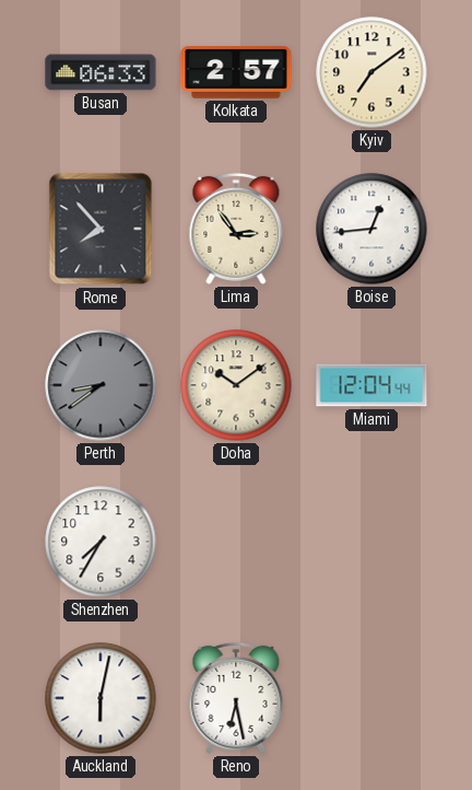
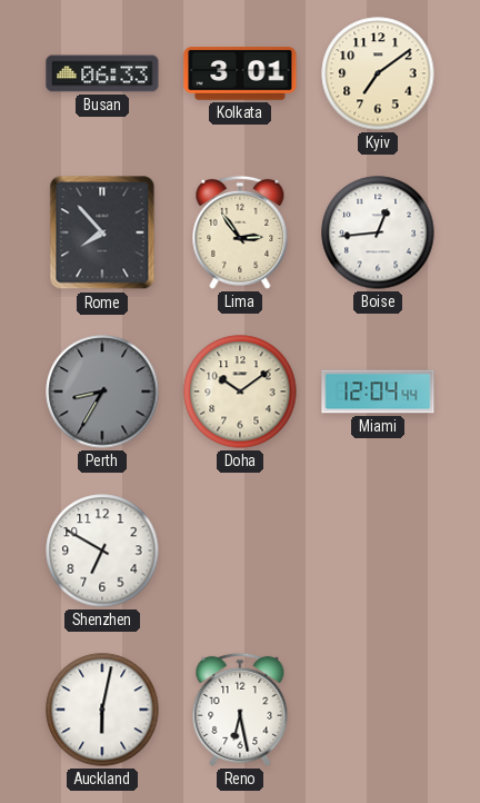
Kolkata: 2:57 -> 3:01
Perth: 8:39 -> 8:35
Shenzhen: 7:35 -> 6:50
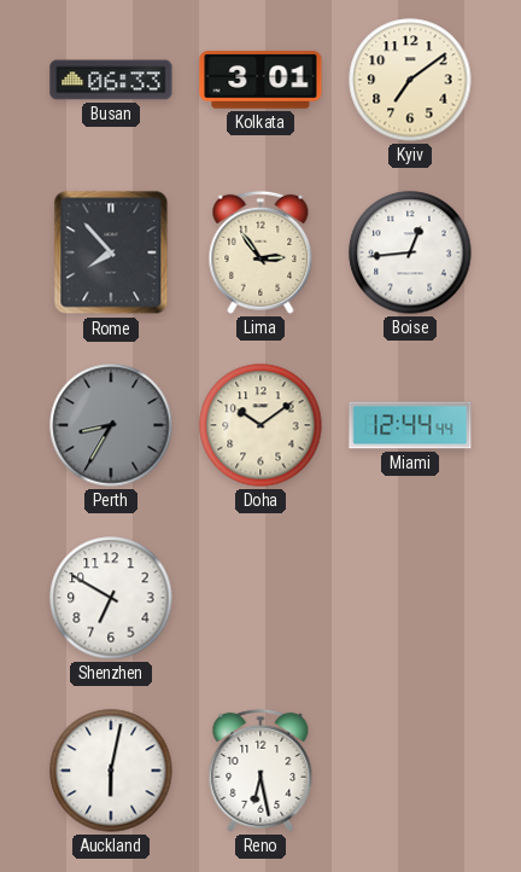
Miami: 12:04 -> 12:44
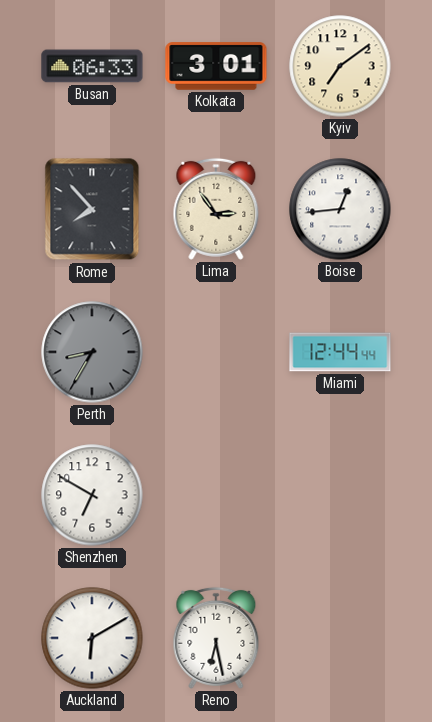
Doha: 10:09 -> none
Auckland: 6:02 -> 6:10
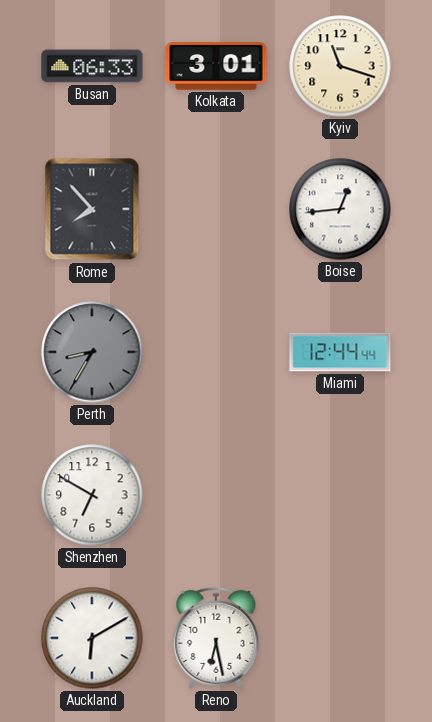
Kyiv: 7:09 -> 11:18
Lima: 2:54 -> none
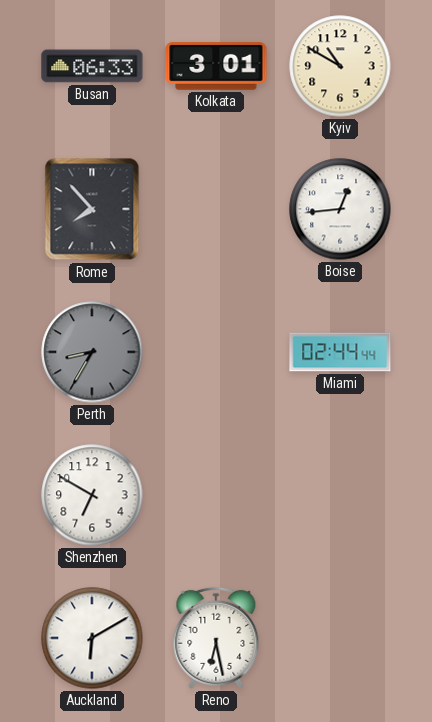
Kyiv: 11:18 -> 10:50
Miami: 12:44 -> 02:44
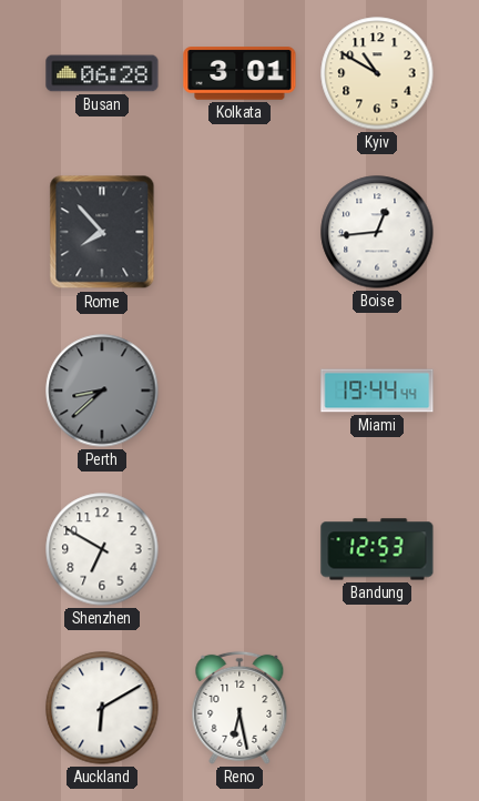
Busan: 06:33 -> 06:28
Perth: 8:35 -> 8:38
Miami: 02:44 -> 19:44
Bandung: none -> 12:53
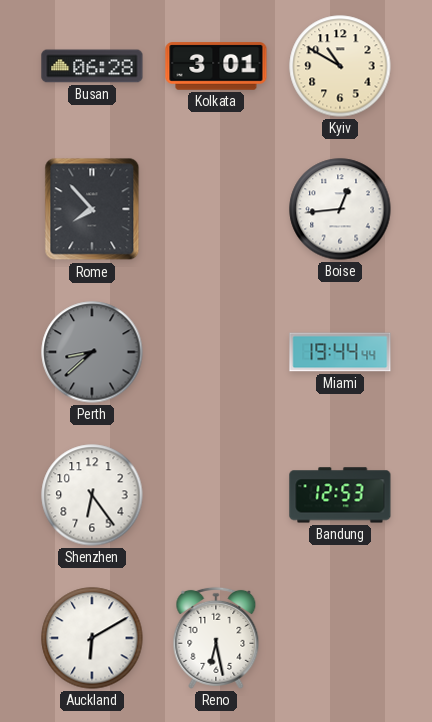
Shenzhen: 6:50 -> 6:24
